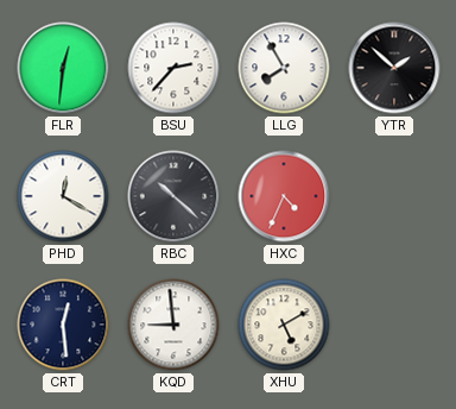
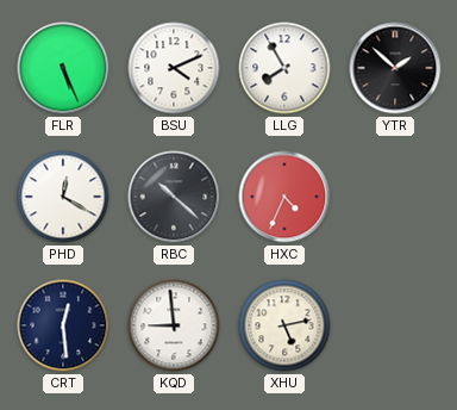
FLR: 12:31 -> 5:26
BSU: 2:37 -> 4:11
XHU: 5:10 -> 5:13
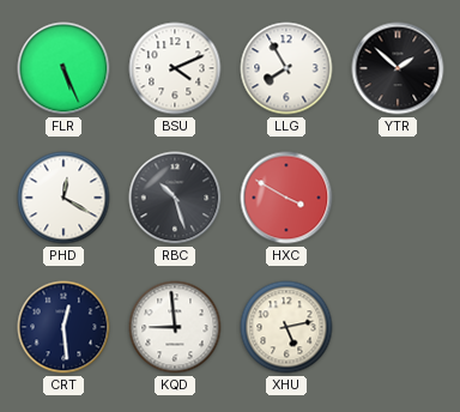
RBC: 10:22 -> 10:27
HXC: 4:34 -> 3:50
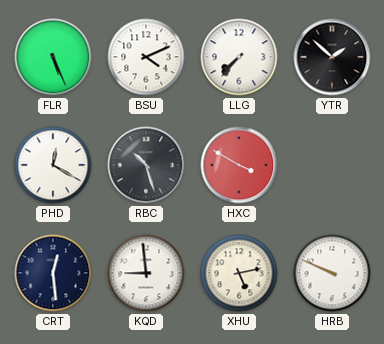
LLG: 7:55 -> 7:37
HRB: none -> 9:49
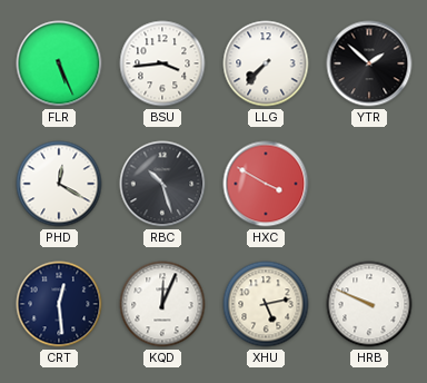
BSU: 4:11 -> 3:44
KQD: 8:59 -> 12:04
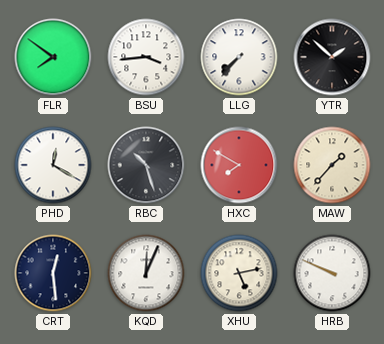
FLR: 5:26 -> 7:51
HXC: 3:50 -> 7:50
MAW: none -> 1:37
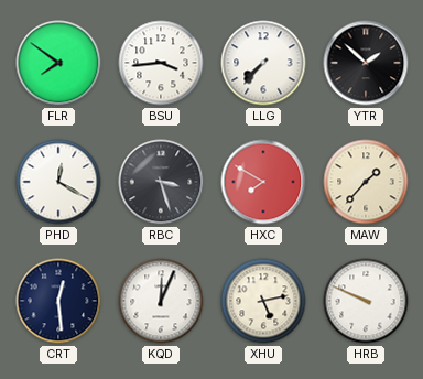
RBC: 10:27 -> 3:27
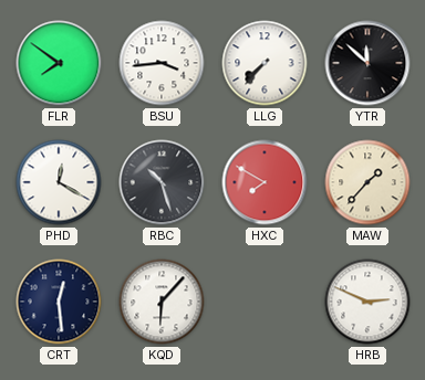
YTR: 1:52 -> 11:52
RBC: 3:27 -> 10:27
KQD: 12:04 -> 6:07
XHU: 5:13 -> none
HRB: 9:49 -> 2:49
